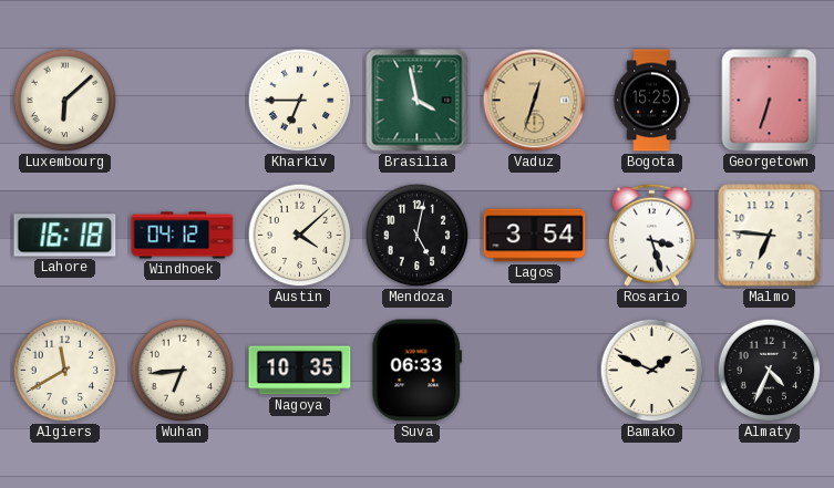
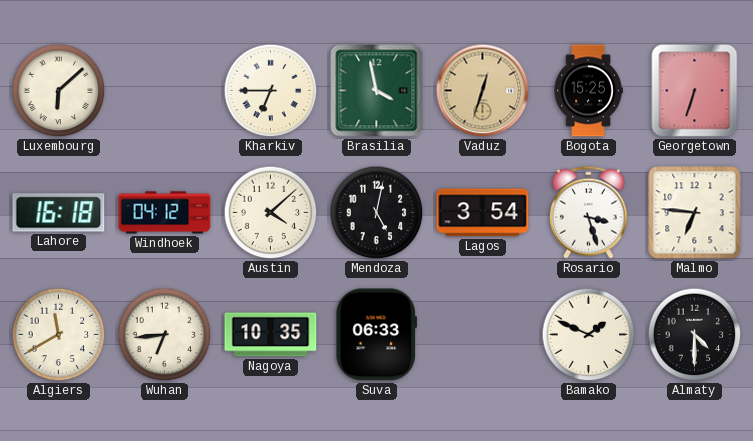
Almaty: 4:34 -> 4:30
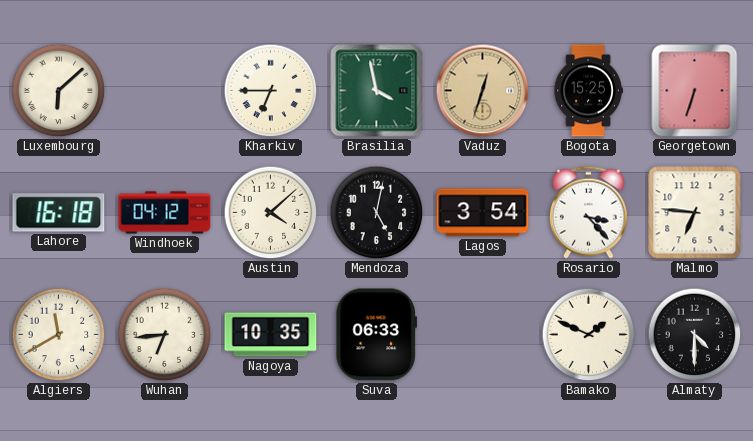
Rosario: 3:27 -> 3:23
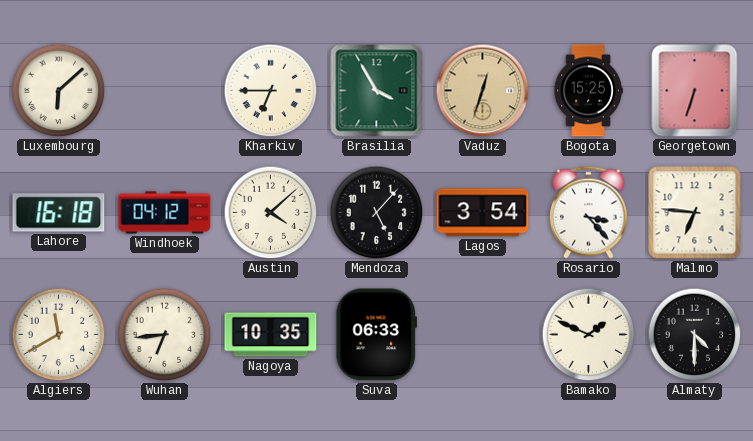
Brasilia: 3:58 -> 3:55
Mendoza: 5:02 -> 5:07
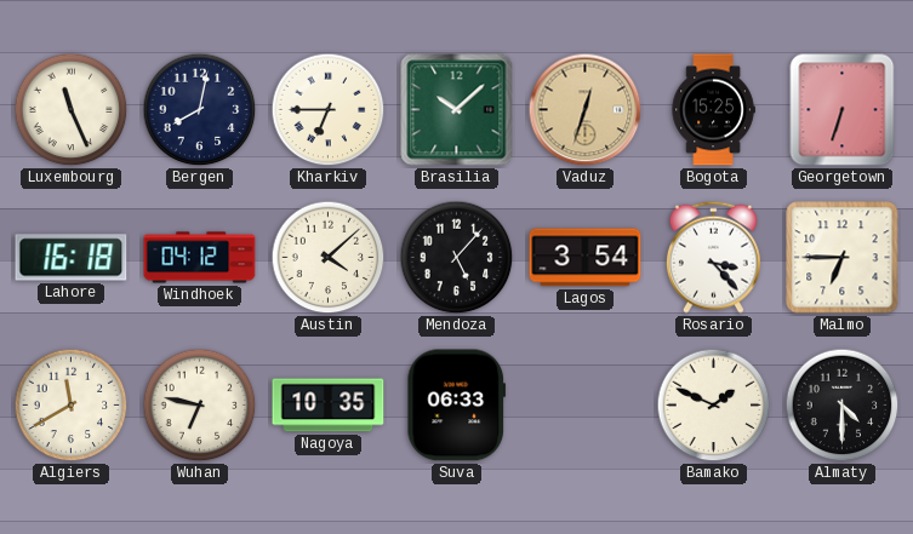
Luxembourg: 6:08 -> 11:26
Bergen: none -> 8:02
Brasilia: 3:55 -> 10:08
Malmo: 6:46 -> 6:45
Wuhan: 6:44 -> 6:47
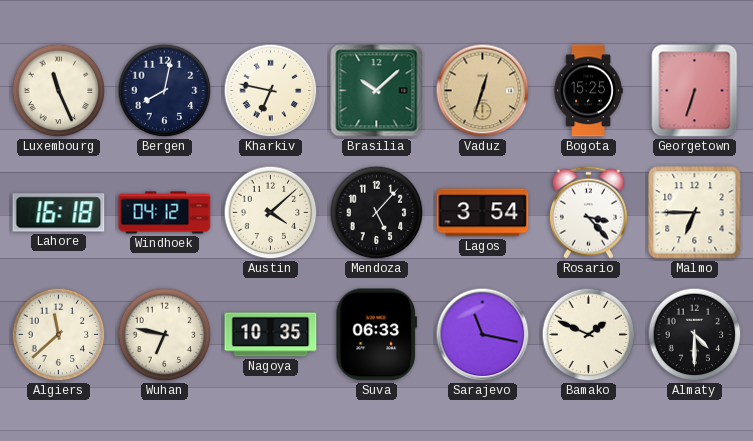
Kharkiv: 6:45 -> 6:47
Algiers: 11:40 -> 11:38
Sarajevo: none -> 11:17
